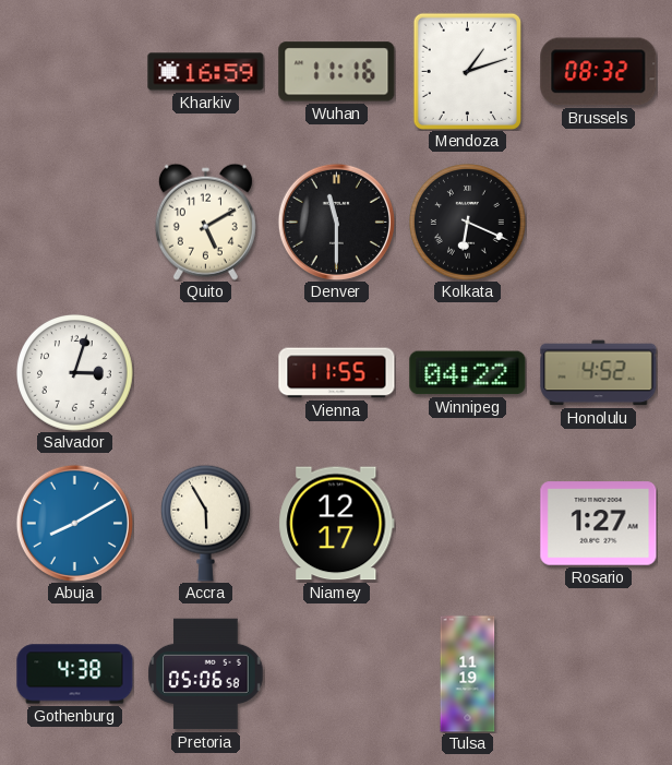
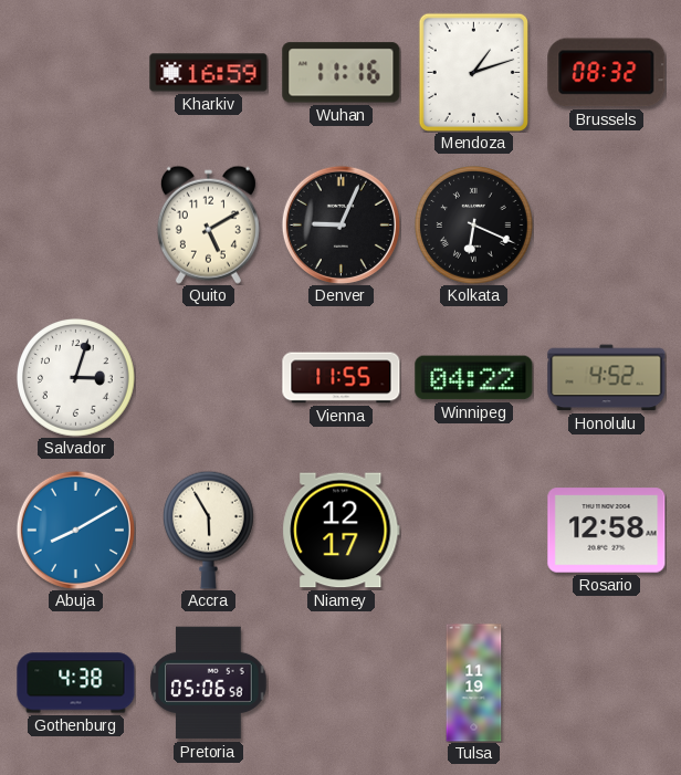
Denver: 11:30 -> 9:04
Rosario: 1:27 -> 12:58
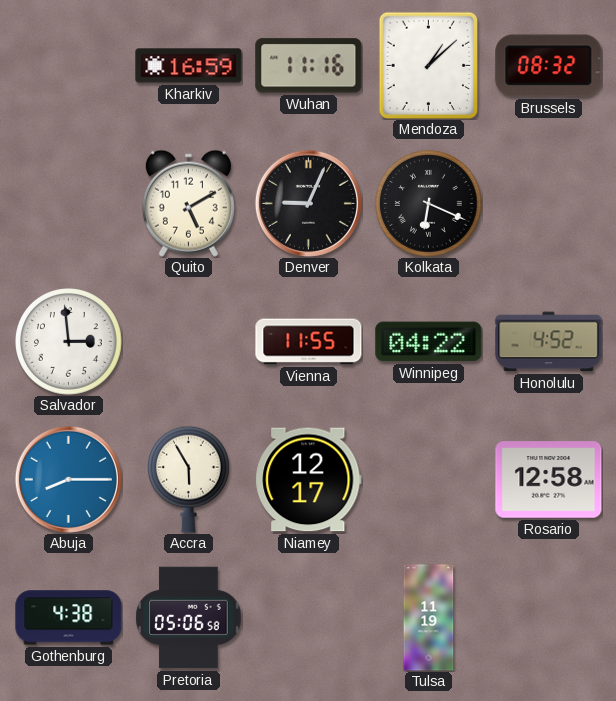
Mendoza: 1:12 -> 1:08
Salvador: 3:03 -> 2:59
Abuja: 8:10 -> 8:15
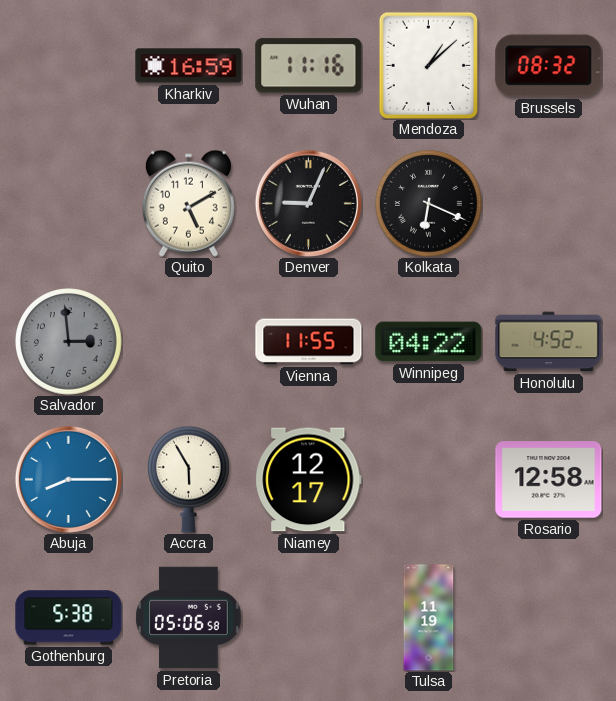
Salvador dial: white -> grey
Gothenburg: 4:38 -> 5:38
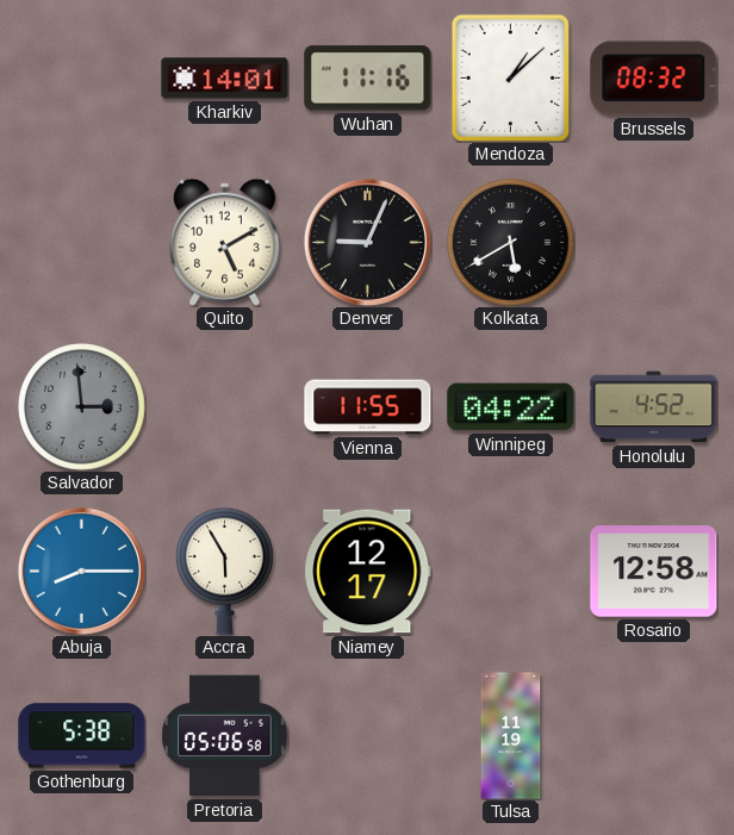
Kharkiv: 16:59 -> 14:01
Kolkata: 6:19 -> 5:40
